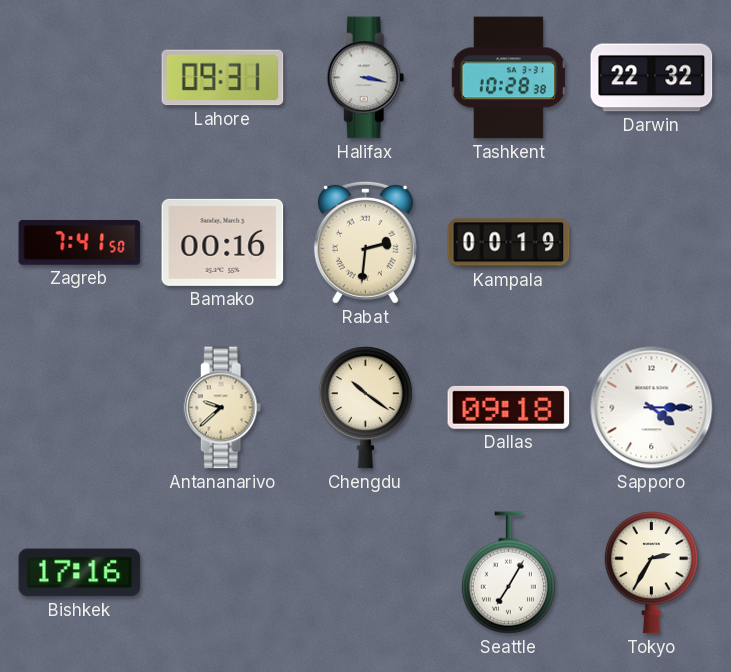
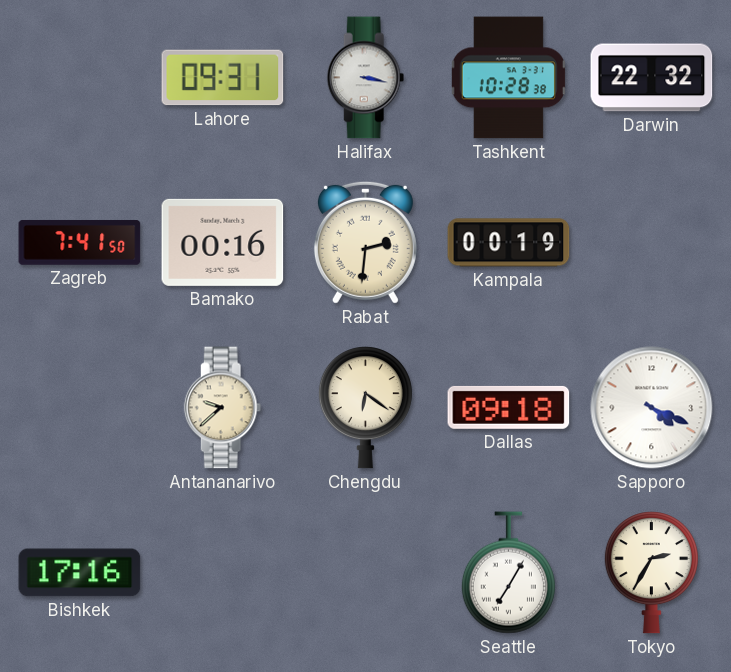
Chengdu: 10:21 -> 6:21
Sapporo: 4:15 -> 4:19
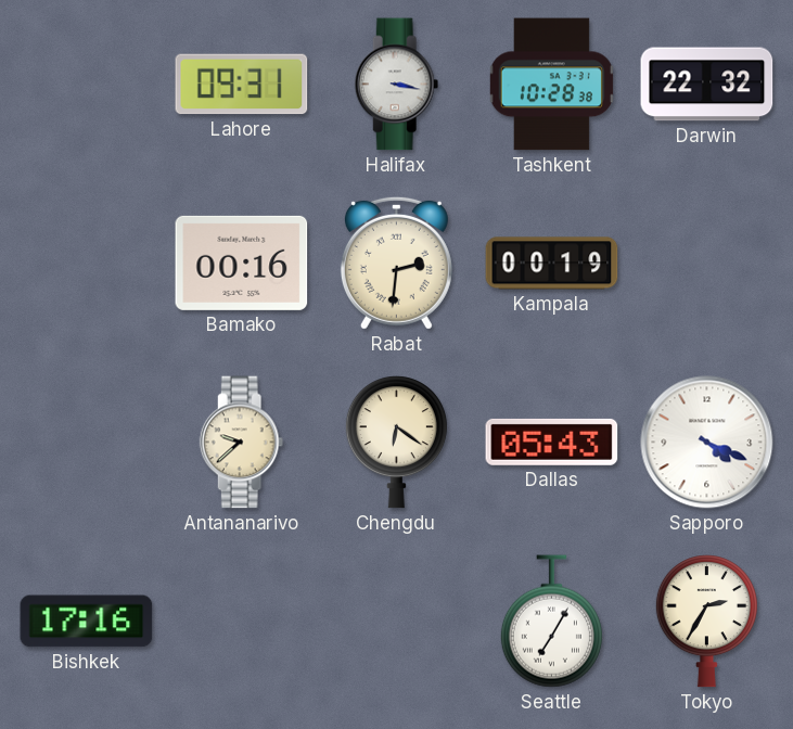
Zagreb: 7:41 -> none
Dallas: 09:18 -> 05:43
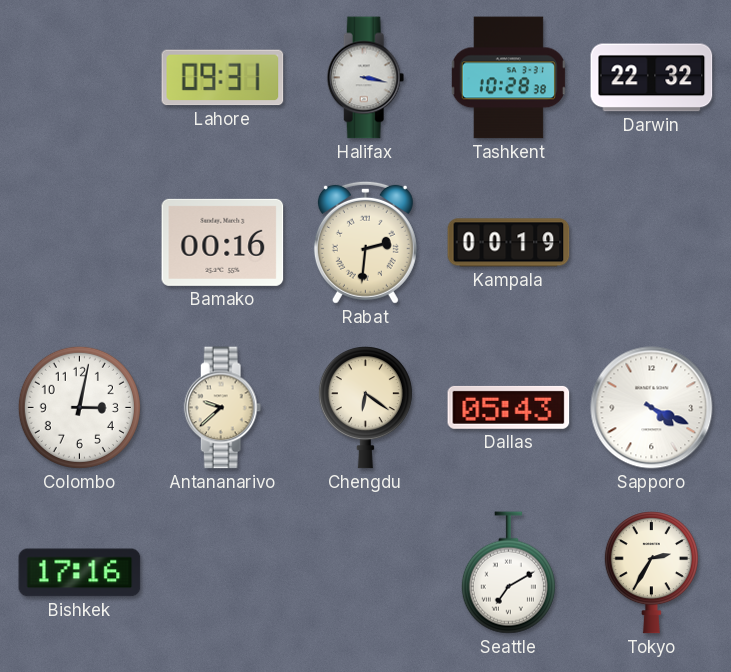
Colombo: none -> 3:02
Seattle: 7:05 -> 7:10
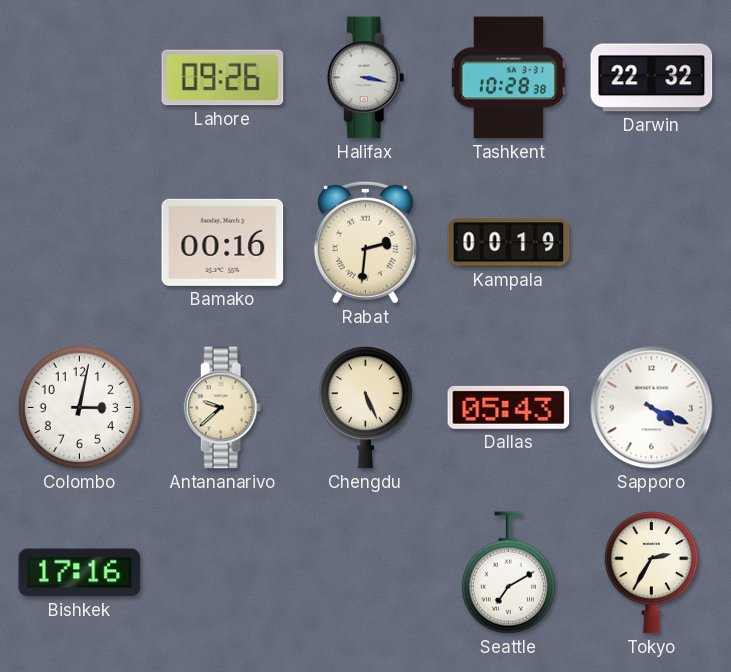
Lahore: 09:31 -> 09:26
Chengdu: 6:21 -> 5:26
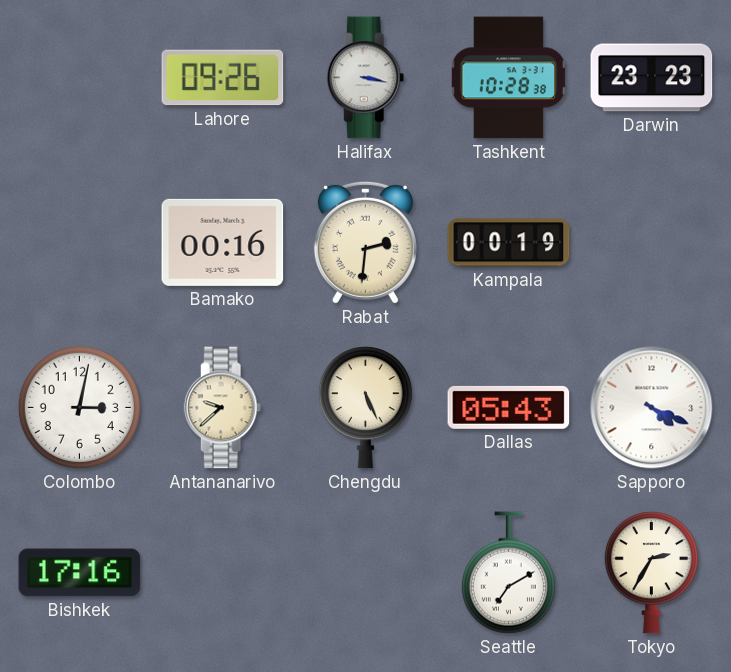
Darwin: 22:32 -> 23:23
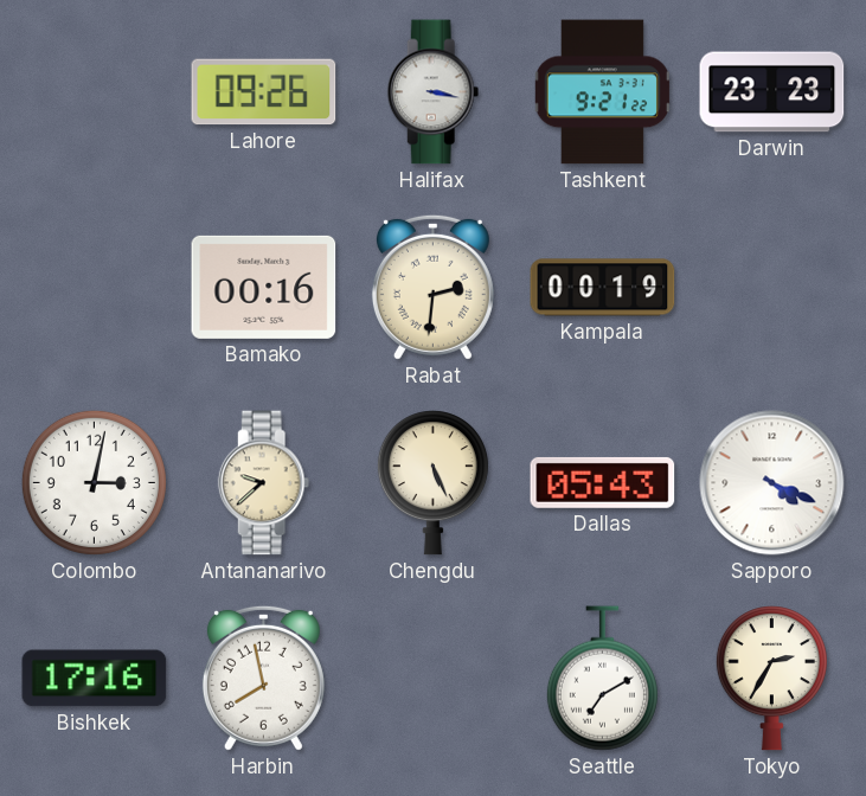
Tashkent: 10:28 -> 9:21
Harbin: none -> 7:58
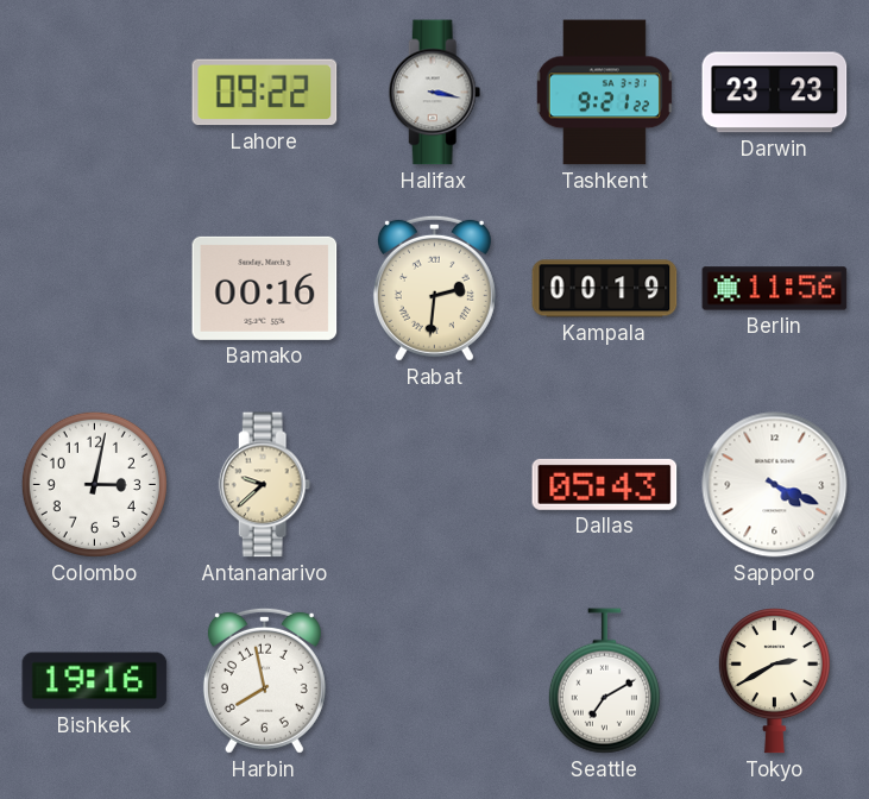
Lahore: 09:26 -> 09:22
Berlin: none -> 11:56
Chengdu: 5:26 -> none
Bishkek: 17:16 -> 19:16
Tokyo: 2:35 -> 2:40
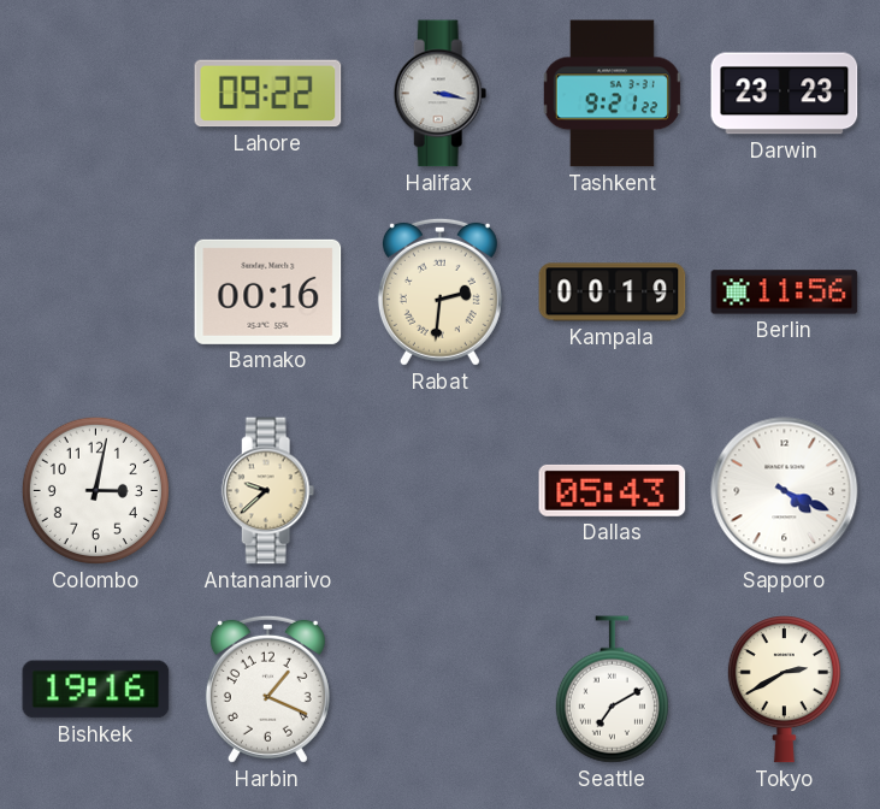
Harbin: 7:58 -> 1:19
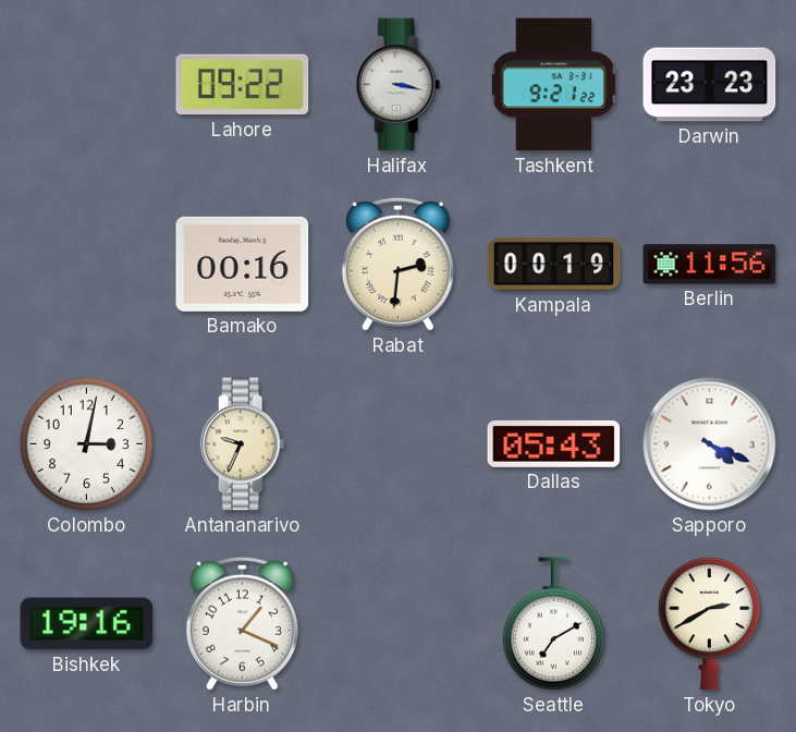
Antananarivo: 9:38 -> 9:34
